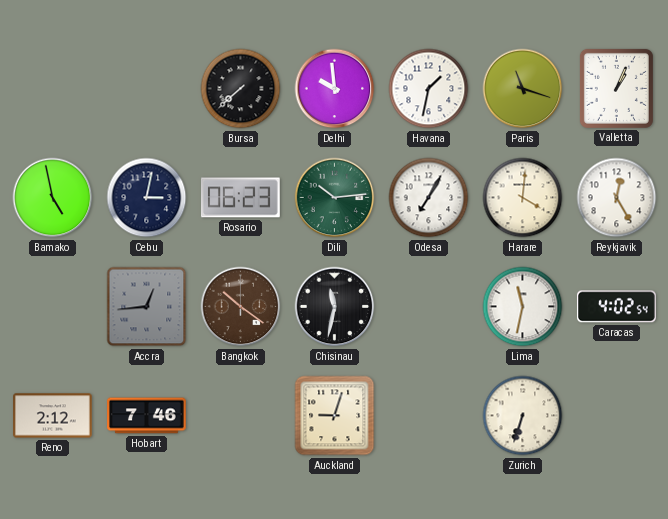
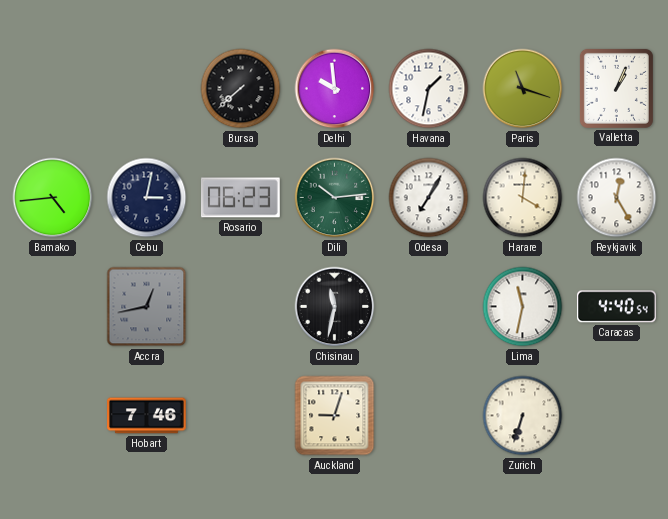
Bamako: 4:58 -> 4:44
Accra: 12:44 -> 12:43
Bangkok: 10:21 -> none
Caracas: 4:02 -> 4:40
Reno: 2:12 -> none
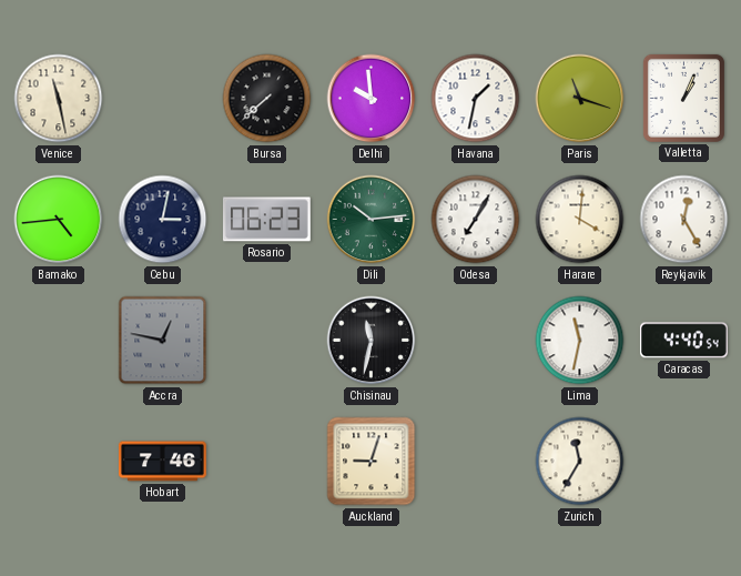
Venice: none -> 11:28
Accra: 12:43 -> 12:47
Zurich: 6:33 -> 11:35
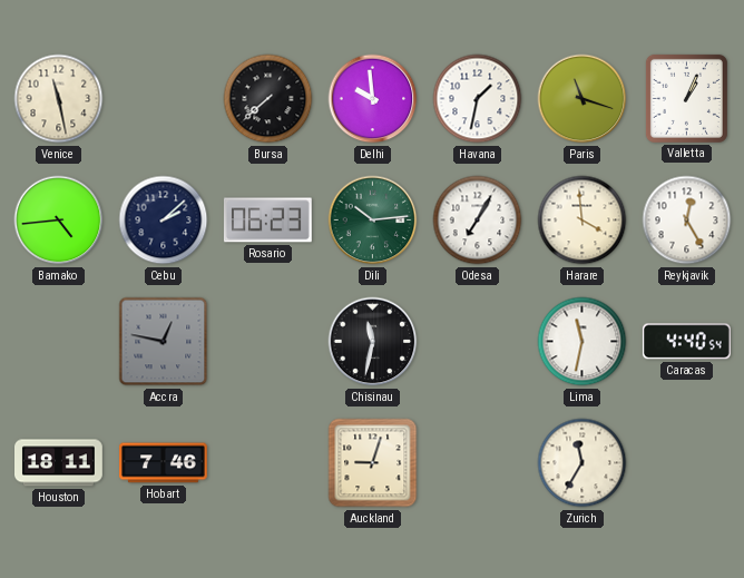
Cebu: 3:02 -> 2:08
Harare: 4:01 -> 3:59
Houston: none -> 18:11
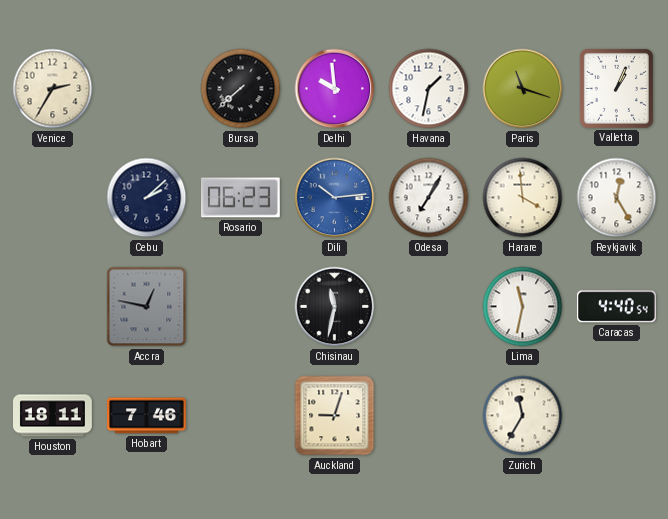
Venice: 11:28 -> 2:35
Bamako: 4:44 -> none
Dili dial: green -> blue
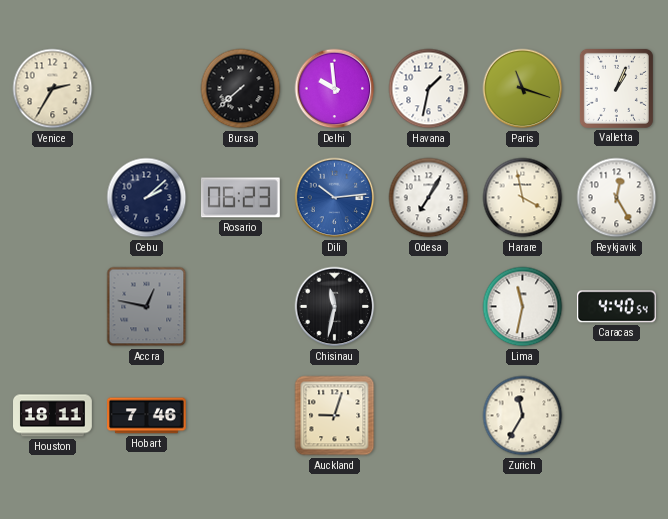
Harare: 3:59 -> 3:58
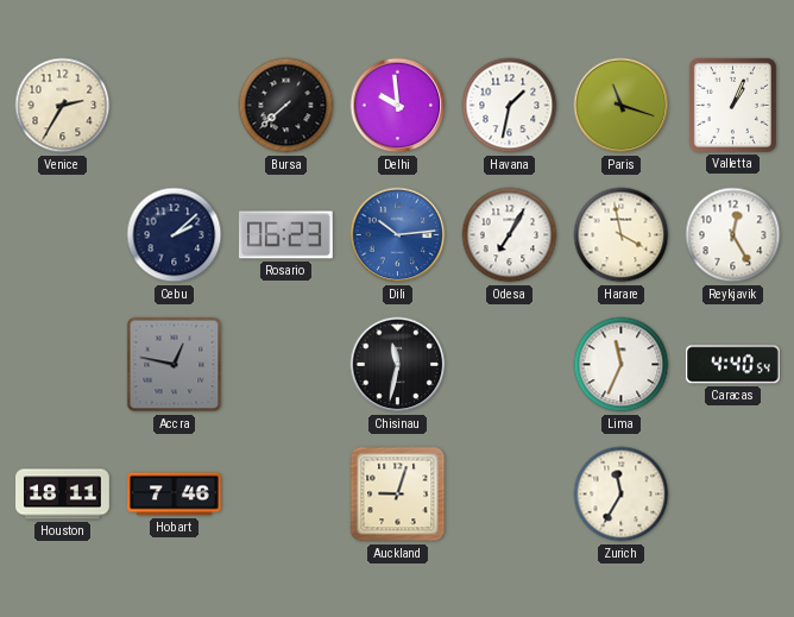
Lima: 11:32 -> 11:34
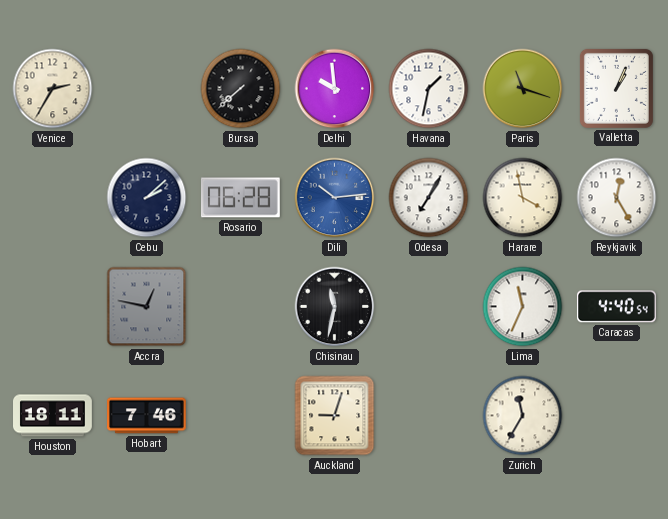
Rosario: 06:23 -> 06:28
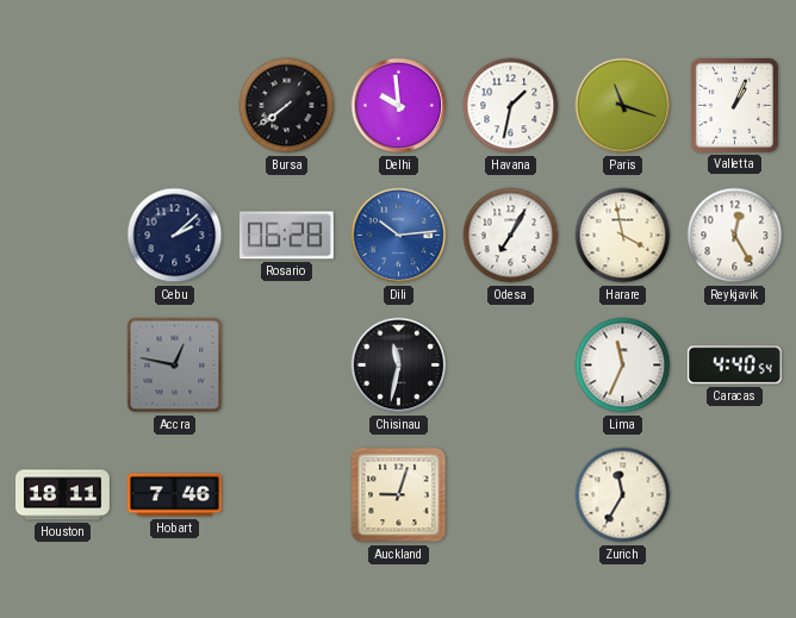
Venice: 2:35 -> none
Bursa: 7:38 -> 7:39
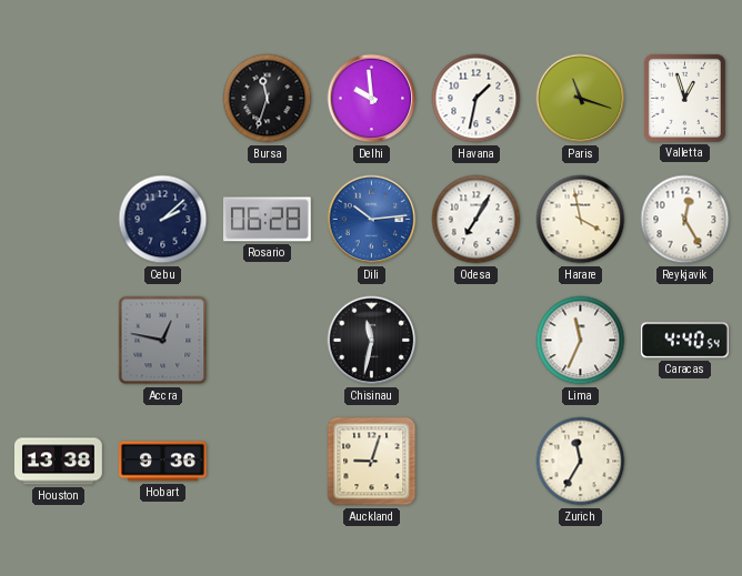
Bursa: 7:39 -> 11:33
Valletta: 1:04 -> 12:57
Houston: 18:11 -> 13:38
Hobart: 7:46 -> 9:36
